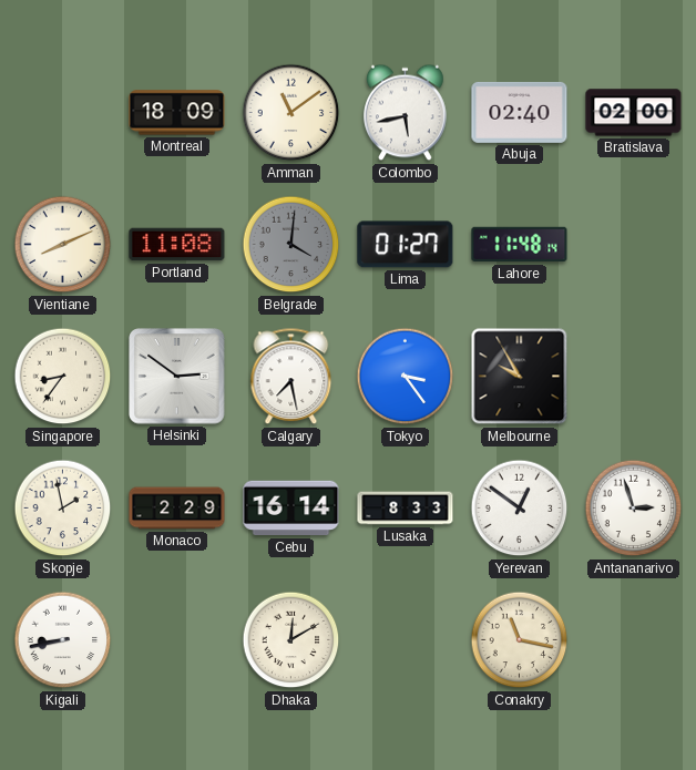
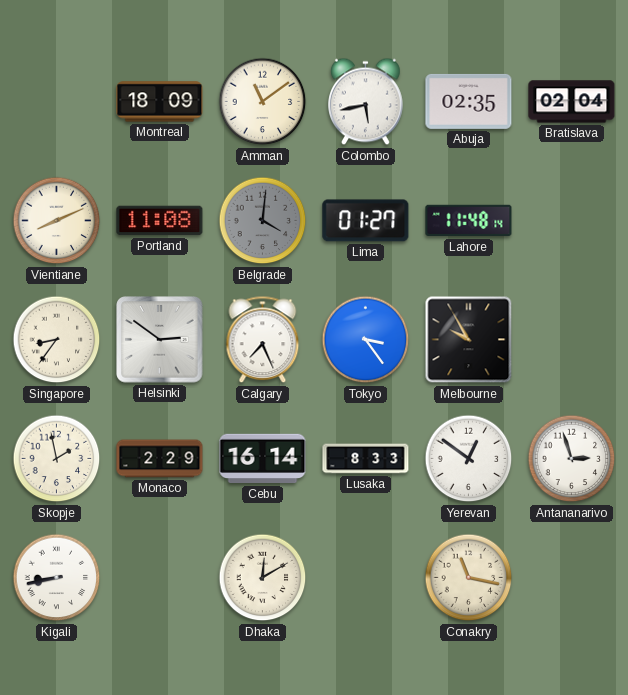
Abuja: 02:40 -> 02:35
Bratislava: 02:00 -> 02:04
Calgary: 7:28 -> 7:26
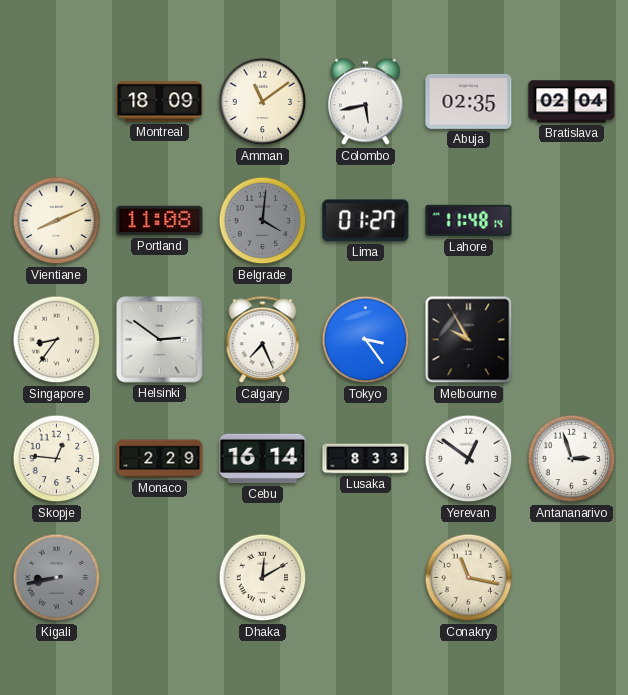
Skopje: 1:58 -> 12:46
Kigali dial: white -> grey
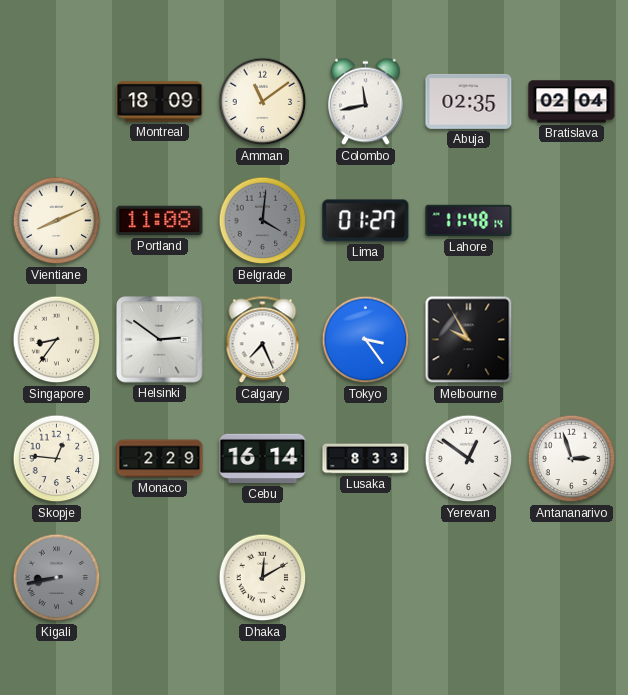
Colombo: 5:43 -> 11:43
Conakry: 11:17 -> none
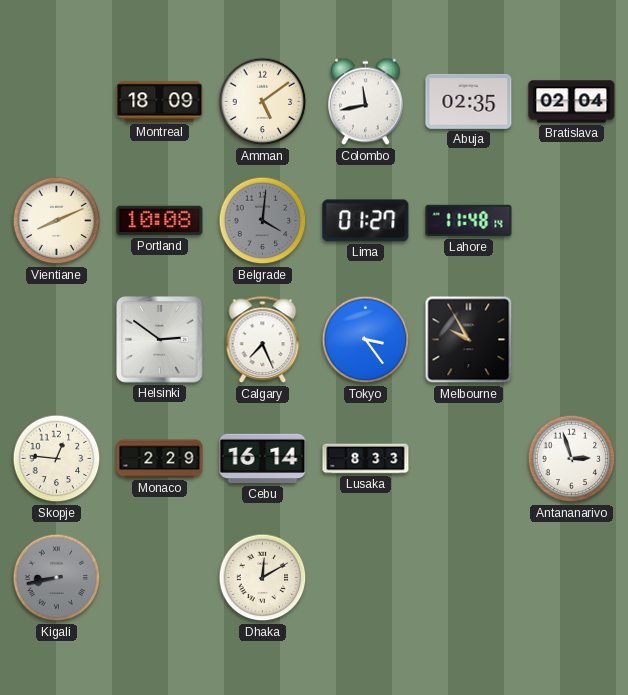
Amman: 11:09 -> 5:09
Portland: 11:08 -> 10:08
Singapore: 8:36 -> none
Yerevan: 12:51 -> none
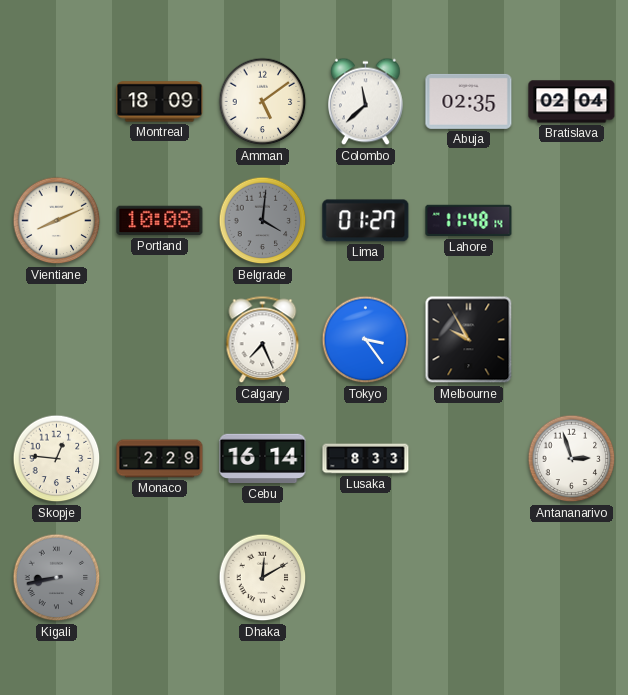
Colombo: 11:43 -> 11:38
Helsinki: 2:51 -> none
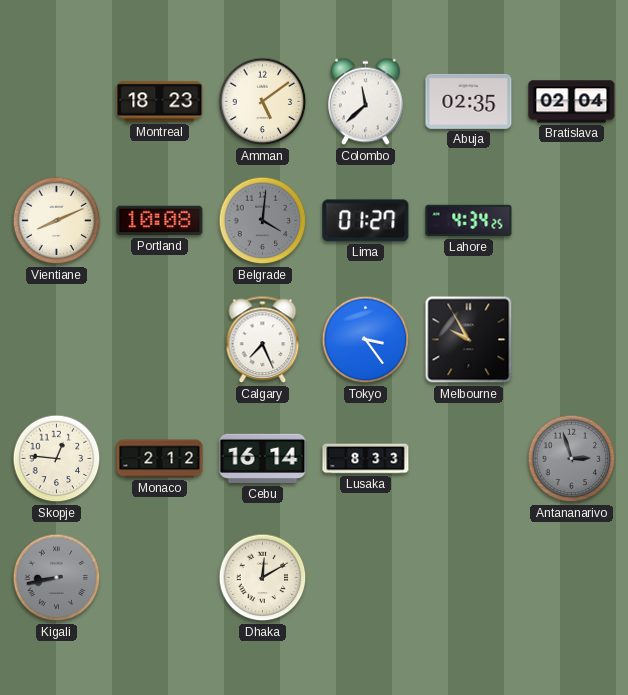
Montreal: 18:09 -> 18:23
Lahore: 11:48 -> 4:34
Monaco: 2:29 -> 2:12
Antananarivo dial: white -> grey
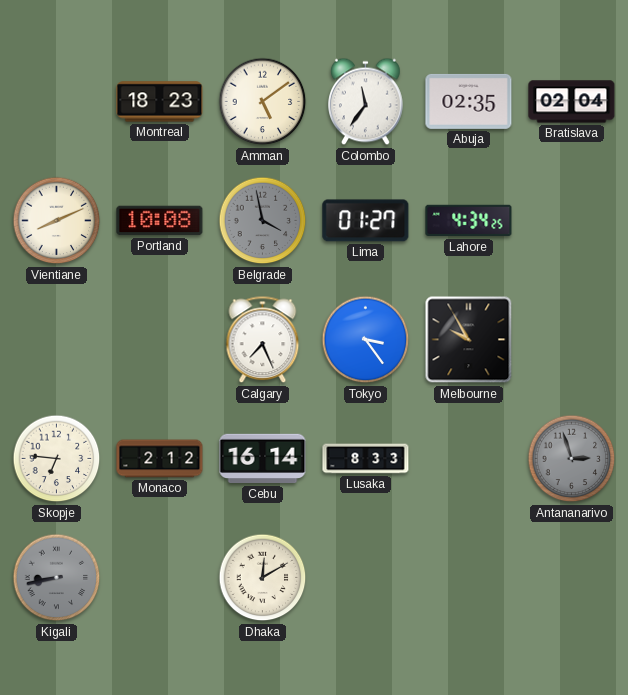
Colombo: 11:38 -> 11:36
Belgrade: 4:01 -> 3:58
Skopje: 12:46 -> 6:46
